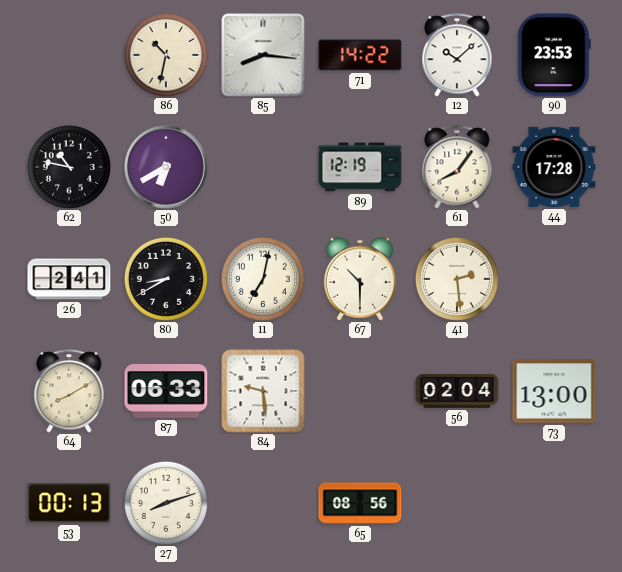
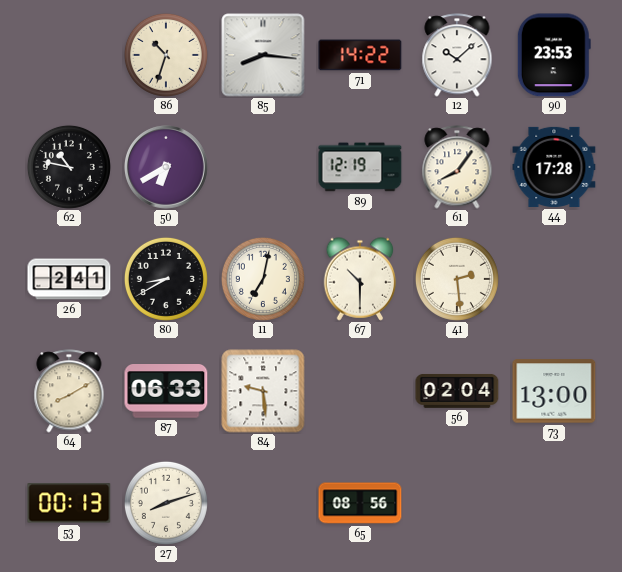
86: 10:32 -> 10:33
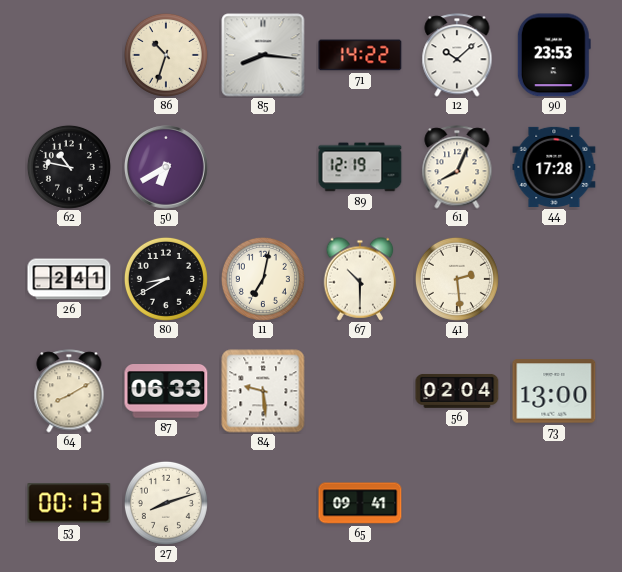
61: 8:06 -> 8:04
65: 08:56 -> 09:41
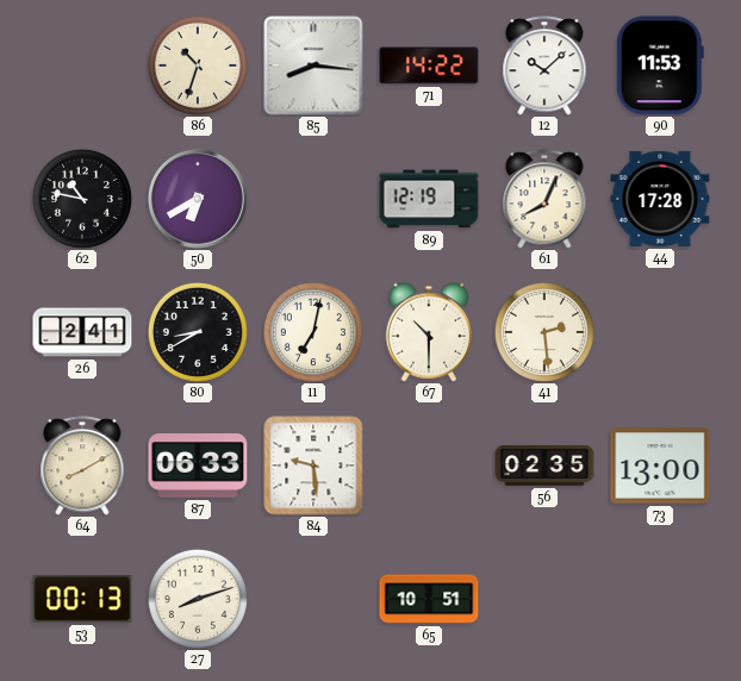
90: 23:53 -> 11:53
56: 02:04 -> 02:35
65: 09:41 -> 10:51
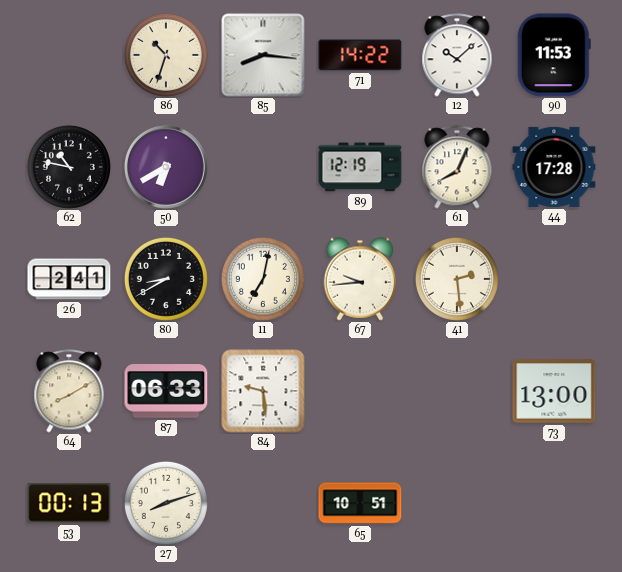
67: 10:30 -> 9:44
56: 02:35 -> none
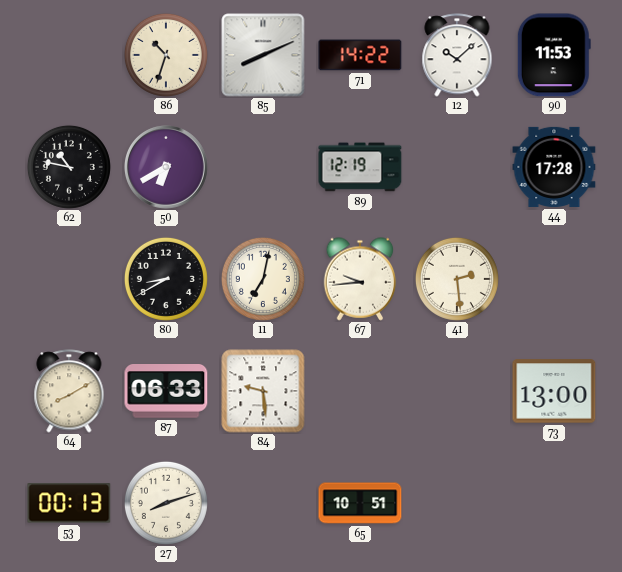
85: 8:16 -> 8:11
61: 8:04 -> none
26: 2:41 -> none
